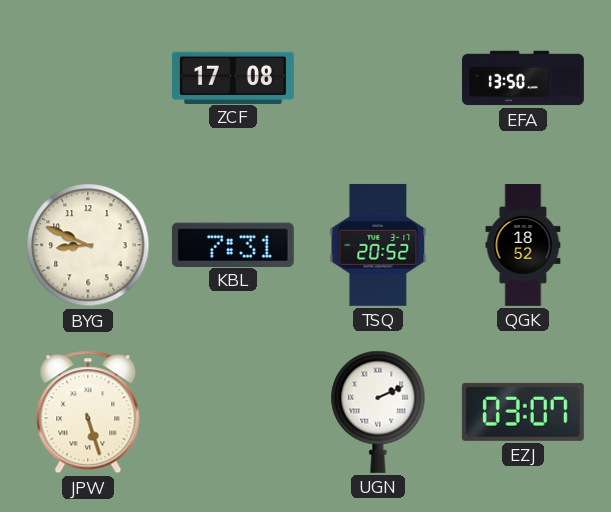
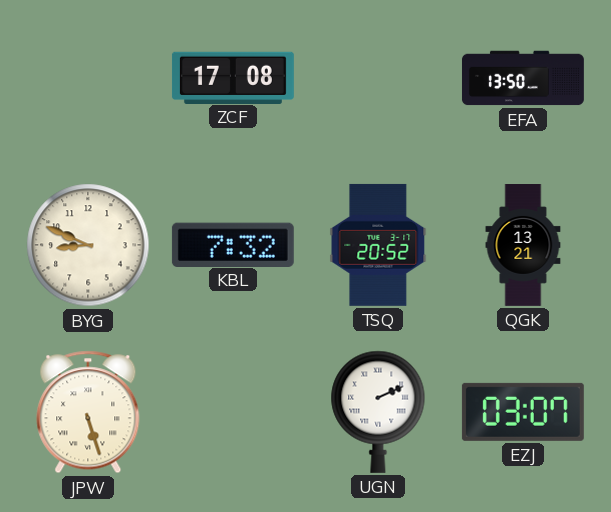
KBL: 7:31 -> 7:32
QGK: 18:52 -> 13:21
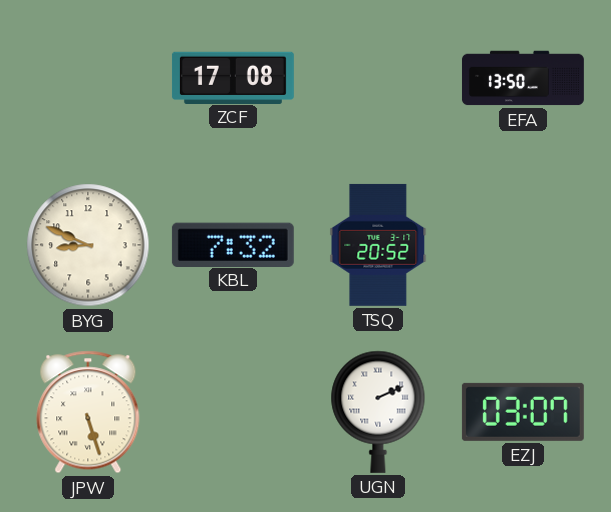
QGK: 13:21 -> none
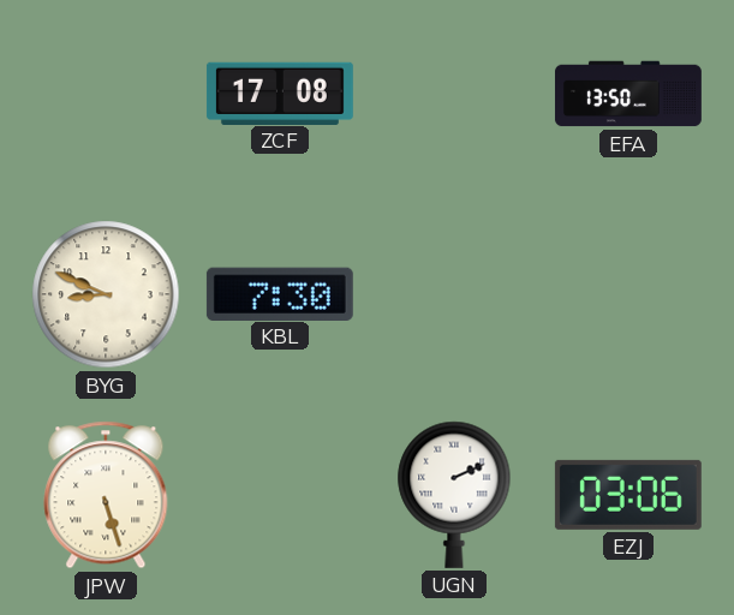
KBL: 7:32 -> 7:30
TSQ: 20:52 -> none
EZJ: 03:07 -> 03:06
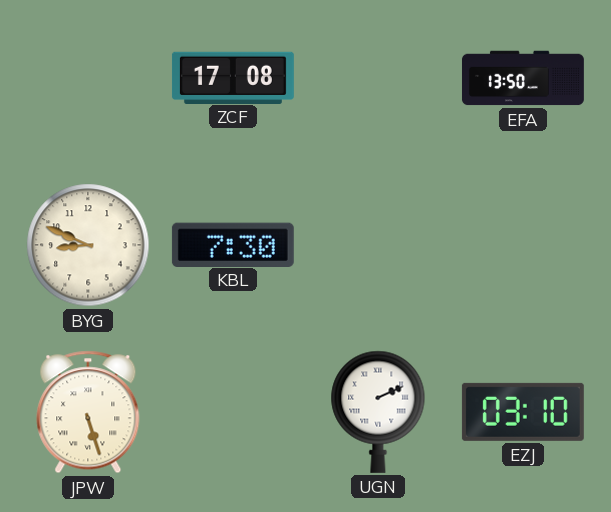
EZJ: 03:06 -> 03:10
